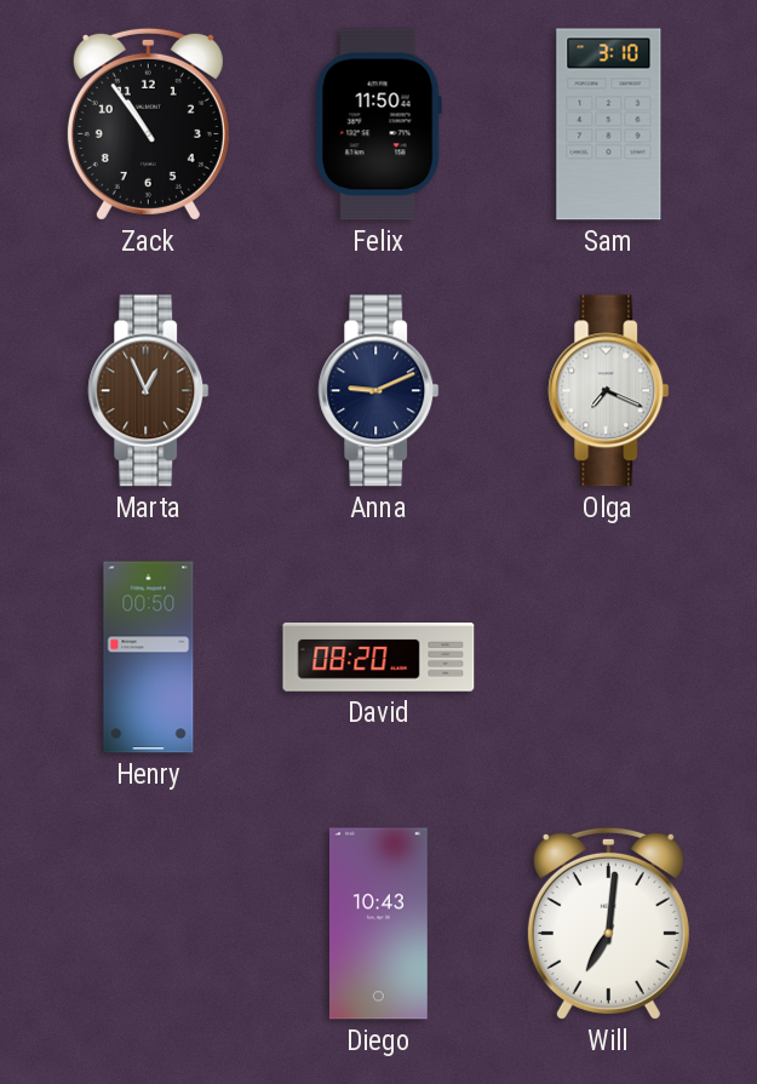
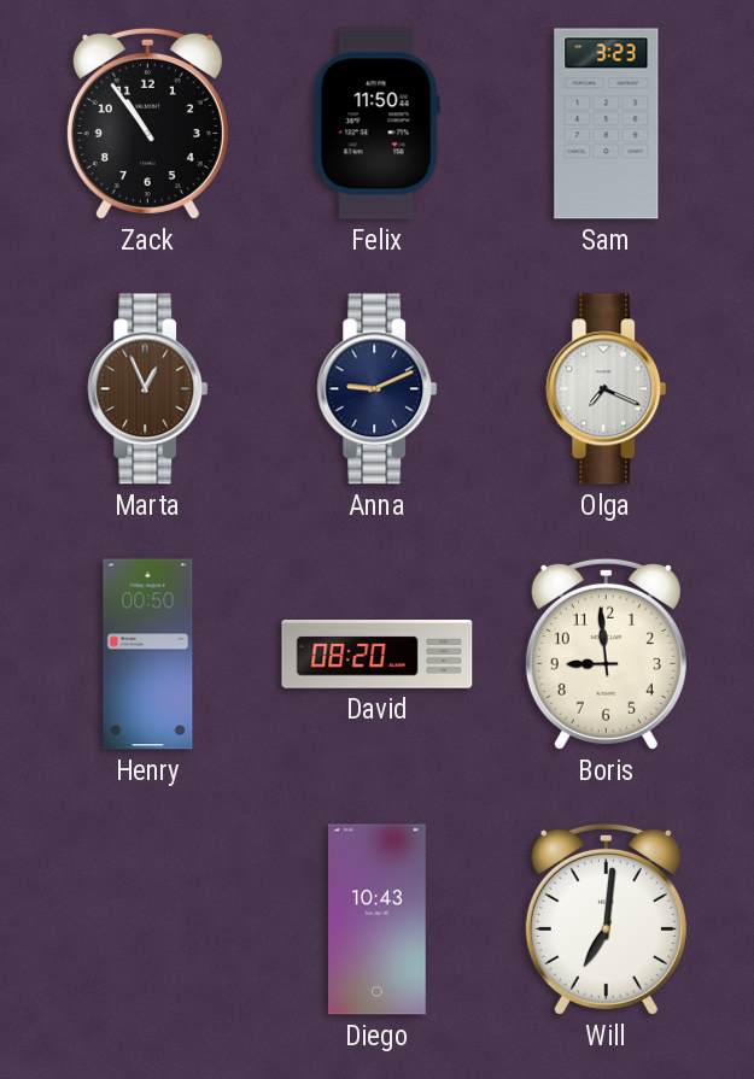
Sam: 3:10 -> 3:23
Boris: none -> 8:59
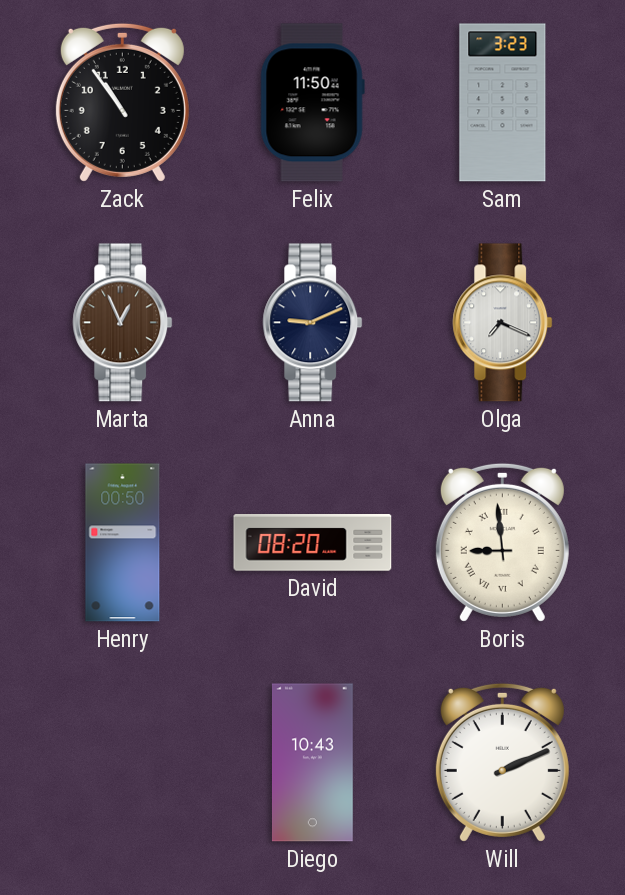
Boris numerals: Arabic -> Roman
Will: 7:01 -> 2:11
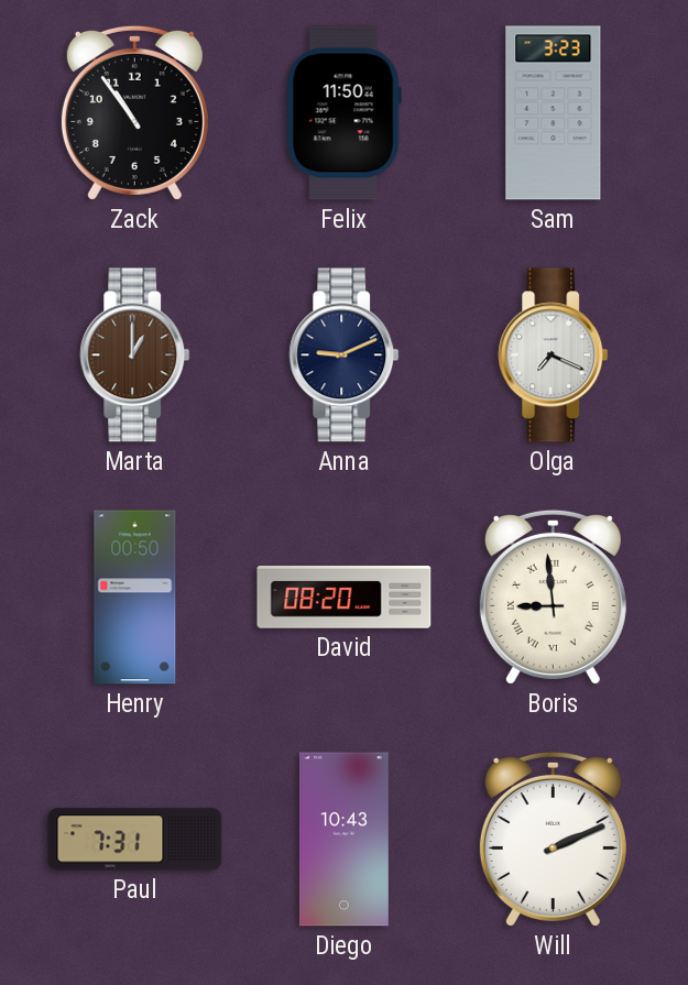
Marta: 12:56 -> 1:00
Paul: none -> 7:31
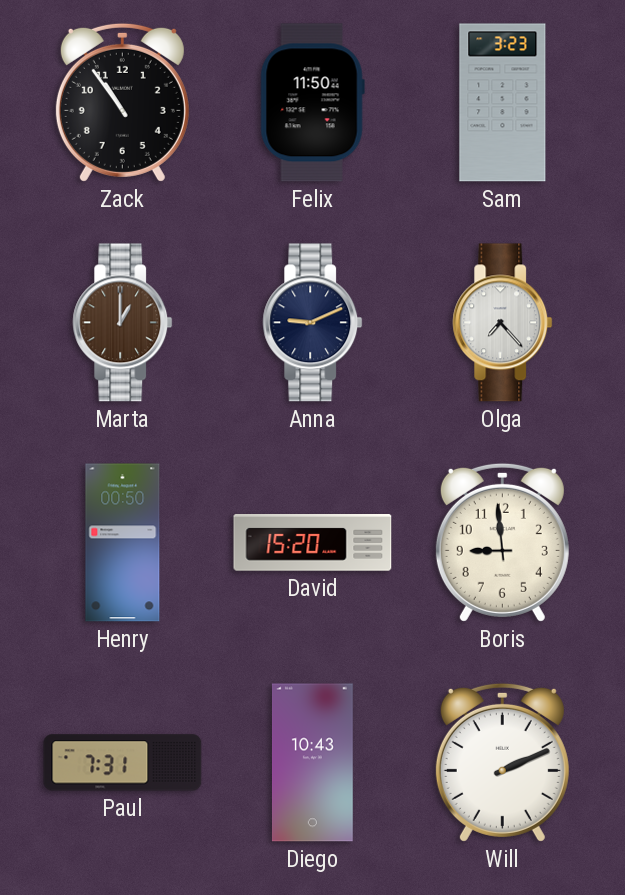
Olga: 7:19 -> 7:23
David: 08:20 -> 15:20
Boris numerals: Roman -> Arabic
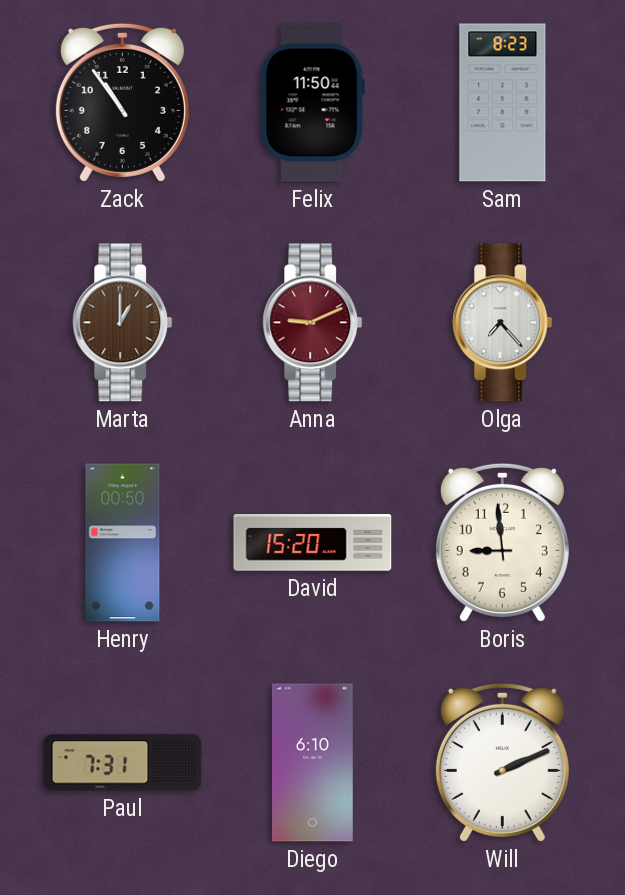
Sam: 3:23 -> 8:23
Anna dial: navy -> burgundy
Diego: 10:43 -> 6:10
